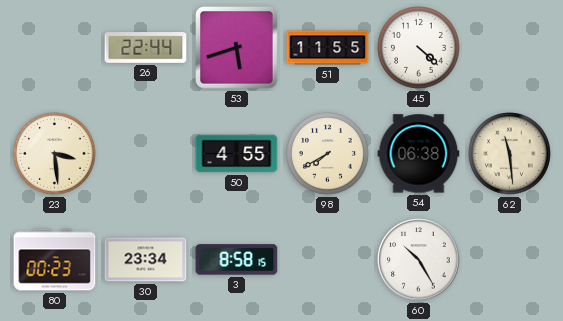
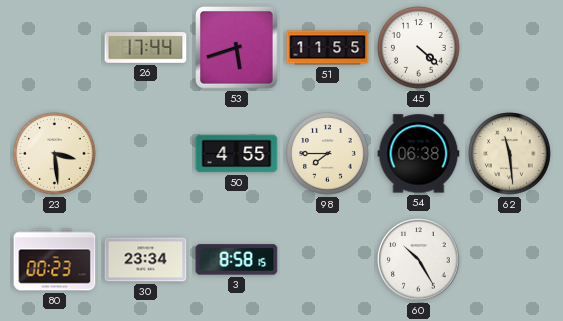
26: 22:44 -> 17:44
98: 7:40 -> 7:45
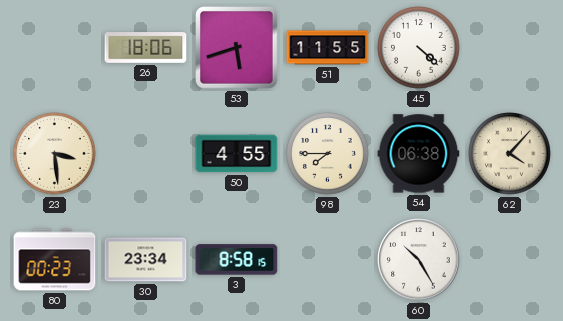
26: 17:44 -> 18:06
62: 11:29 -> 4:07
